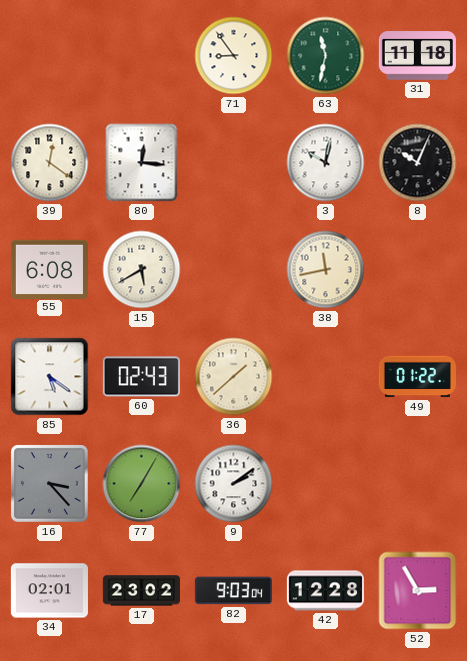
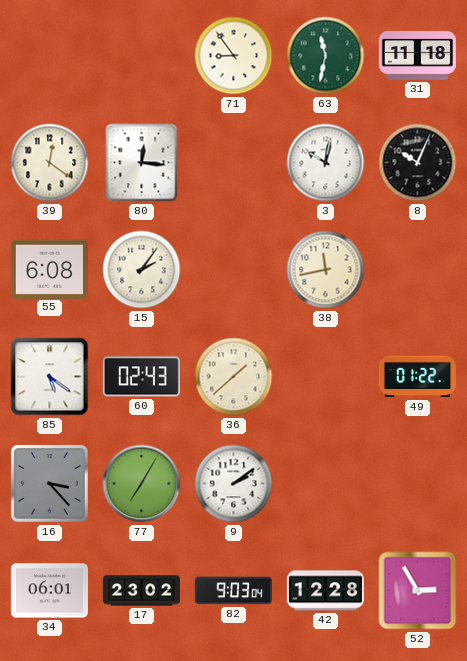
15: 5:40 -> 2:06
34: 02:01 -> 06:01
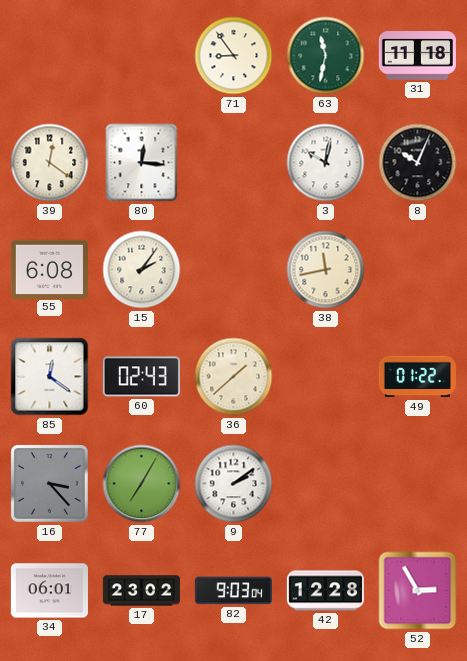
85: 5:21 -> 12:21
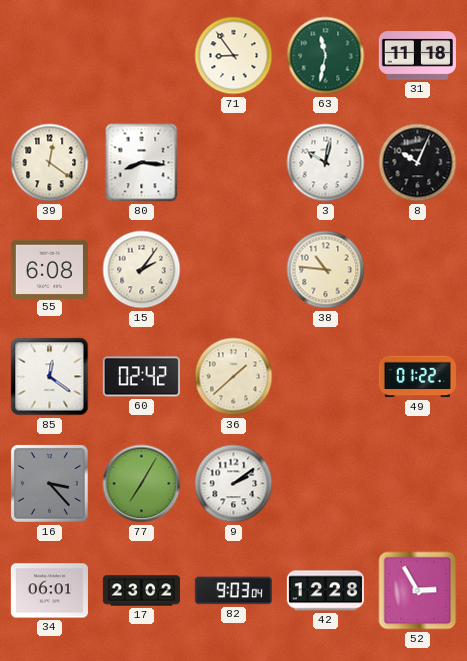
80: 12:16 -> 8:16
38: 11:43 -> 10:46
60: 02:43 -> 02:42
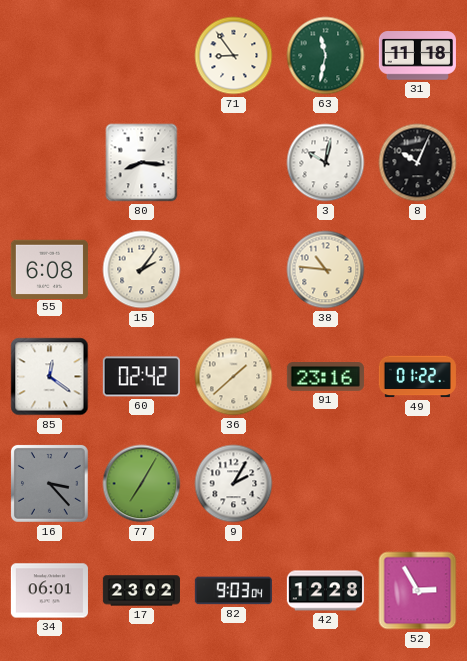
39: 12:21 -> none
91: none -> 23:16
9: 2:09 -> 2:05
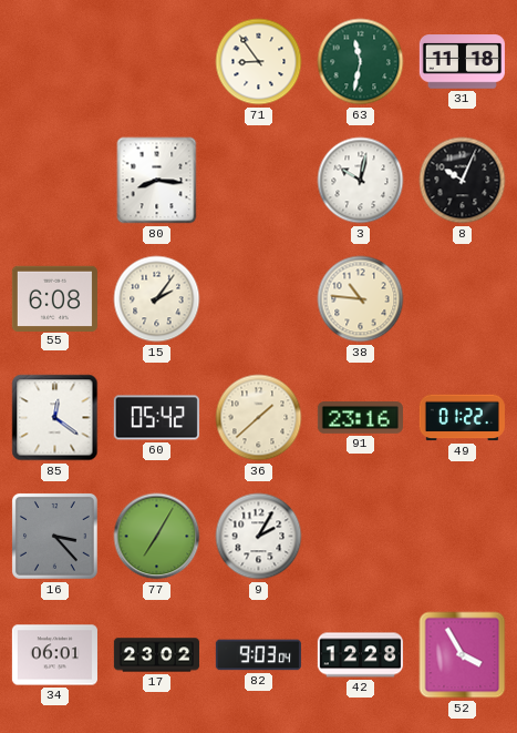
60: 02:42 -> 05:42
52: 2:55 -> 3:55
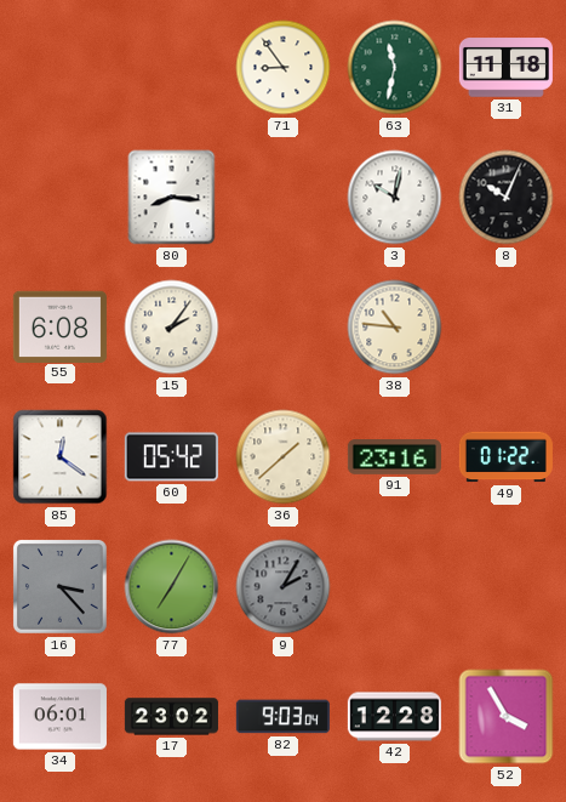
9 dial: white -> grey
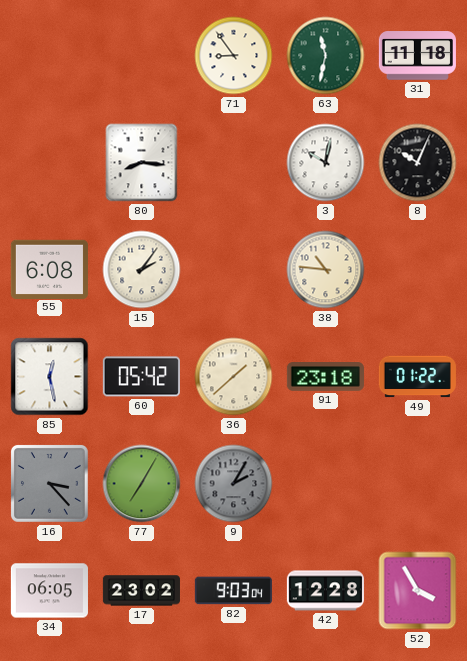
85: 12:21 -> 12:28
91: 23:16 -> 23:18
34: 06:01 -> 06:05
